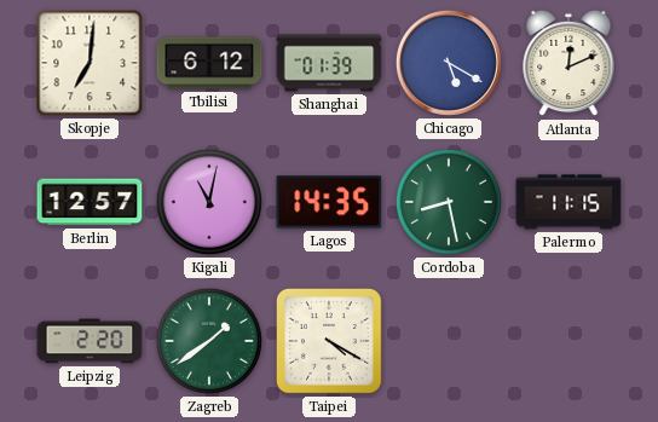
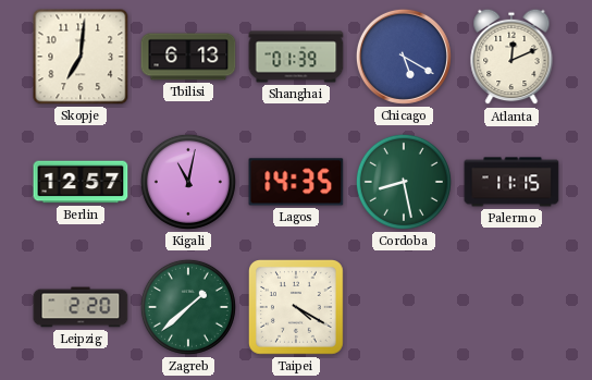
Tbilisi: 6:12 -> 6:13
Zagreb: 1:39 -> 1:38
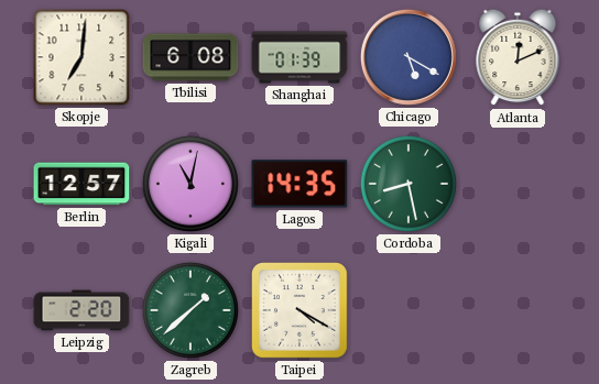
Tbilisi: 6:13 -> 6:08
Palermo: 11:15 -> none
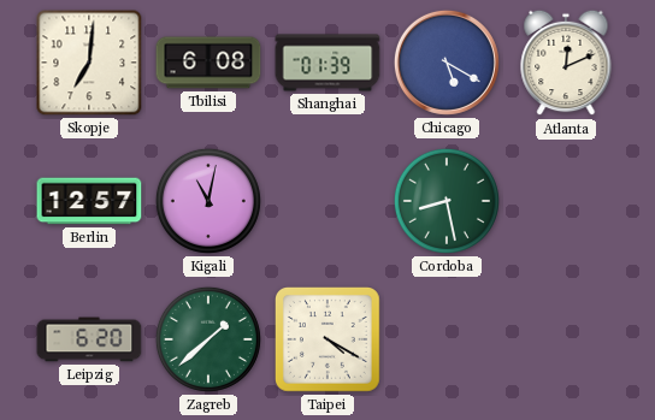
Lagos: 14:35 -> none
Leipzig: 2:20 -> 6:20
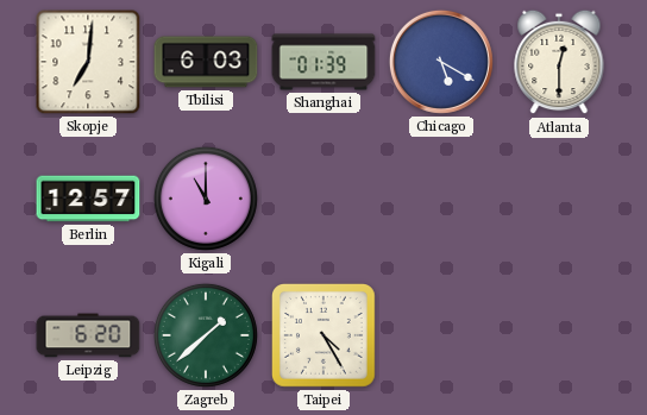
Tbilisi: 6:08 -> 6:03
Atlanta: 12:11 -> 12:30
Kigali: 11:02 -> 11:00
Cordoba: 8:28 -> none
Taipei: 4:20 -> 4:25
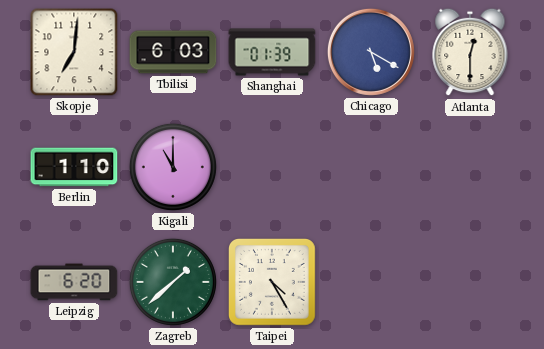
Berlin: 12:57 -> 1:10
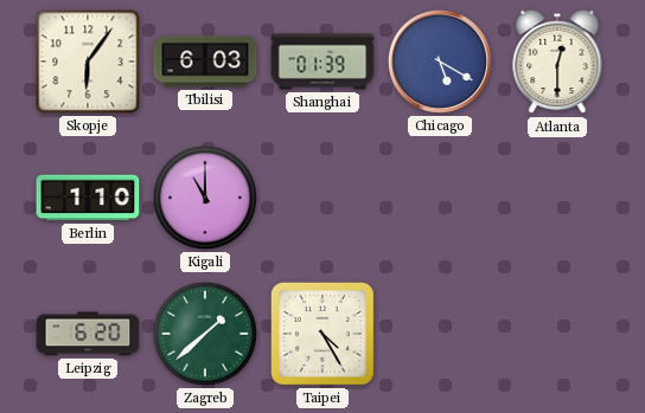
Skopje: 7:01 -> 6:06
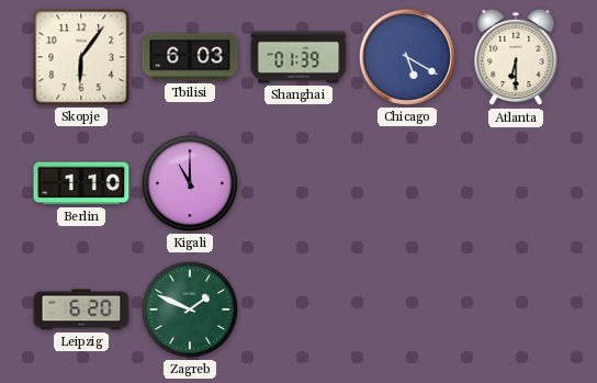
Atlanta: 12:30 -> 6:30
Zagreb: 1:38 -> 1:49
Taipei: 4:25 -> none
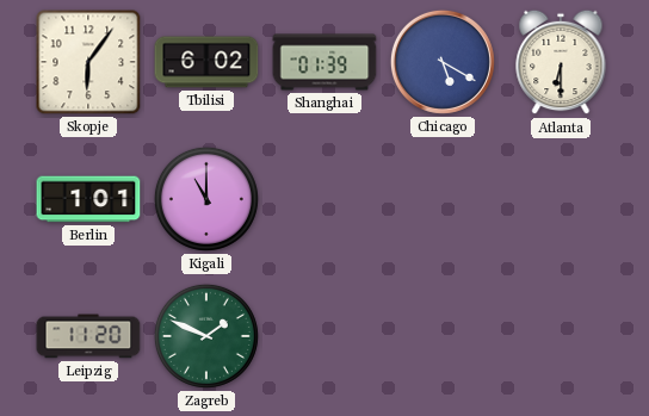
Tbilisi: 6:03 -> 6:02
Berlin: 1:10 -> 1:01
Leipzig: 6:20 -> 11:20
